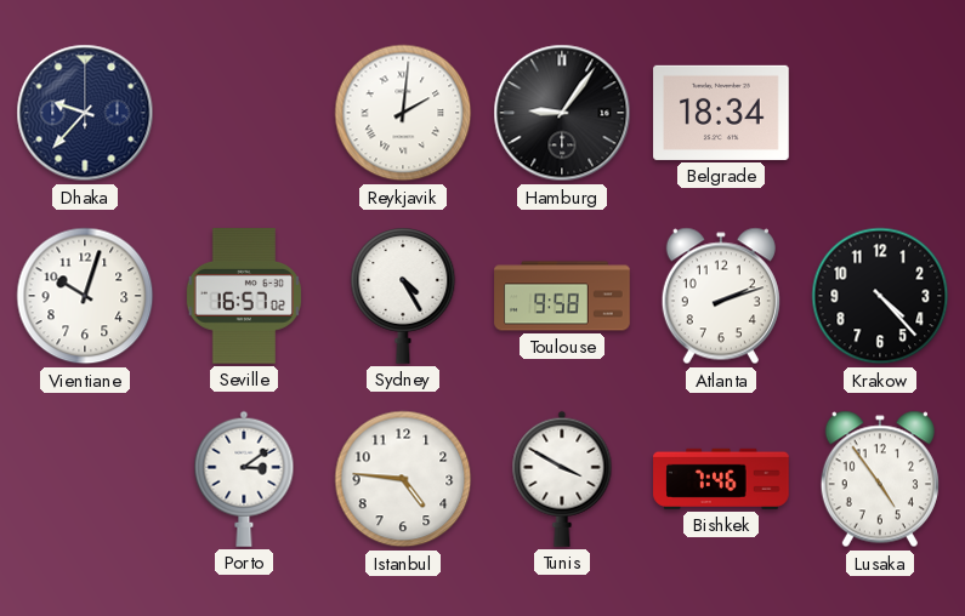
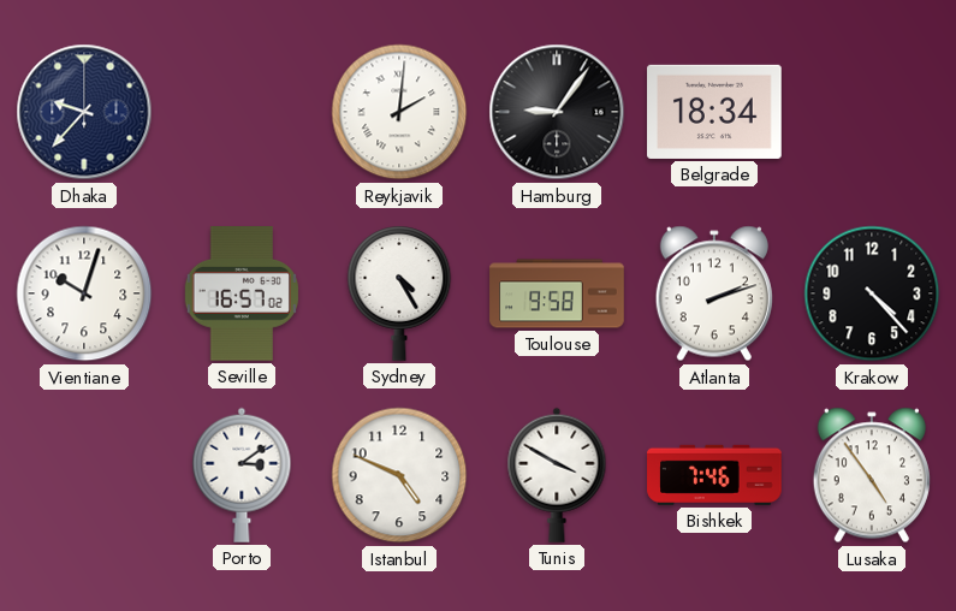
Istanbul: 4:46 -> 4:49
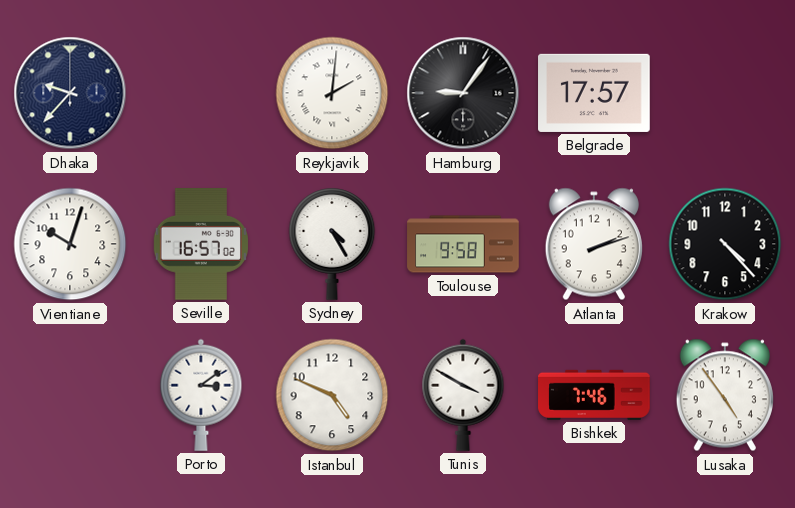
Belgrade: 18:34 -> 17:57
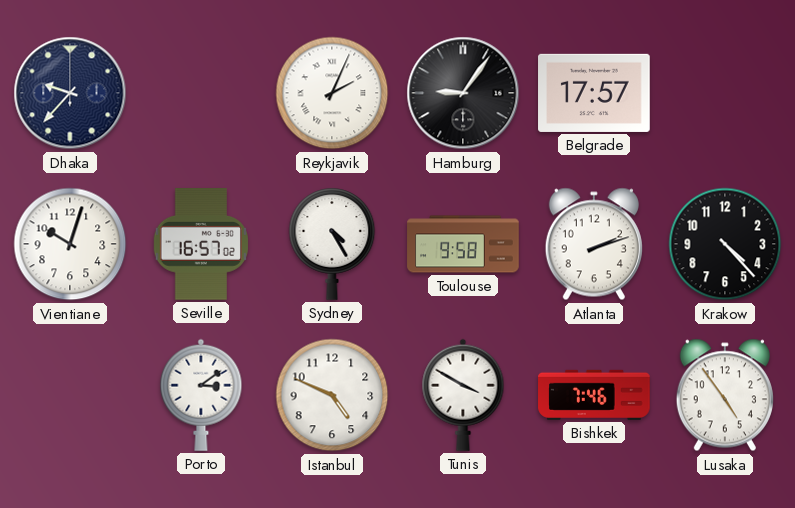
Reykjavik: 2:01 -> 2:04
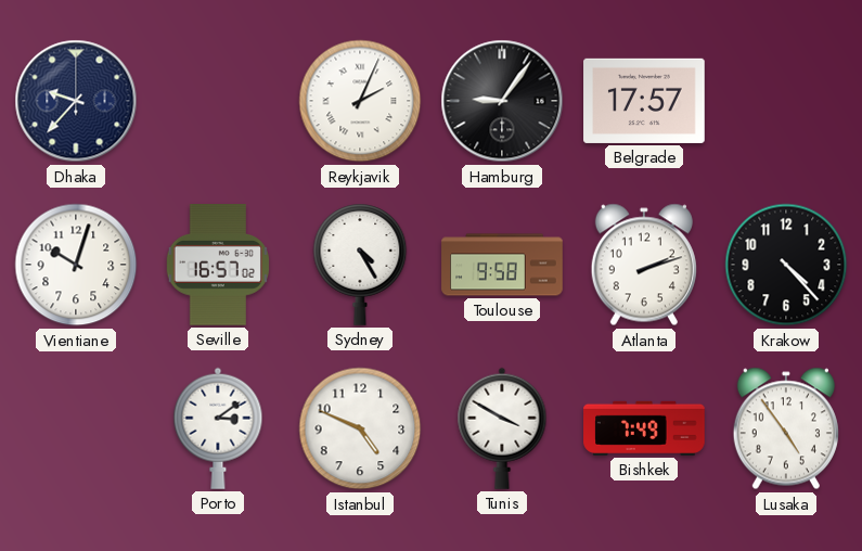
Bishkek: 7:46 -> 7:49
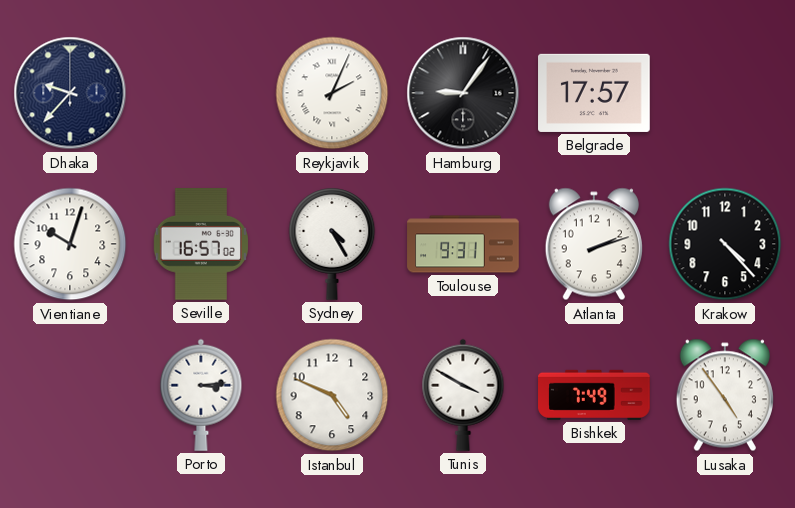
Toulouse: 9:58 -> 9:31
Porto: 3:09 -> 3:14
